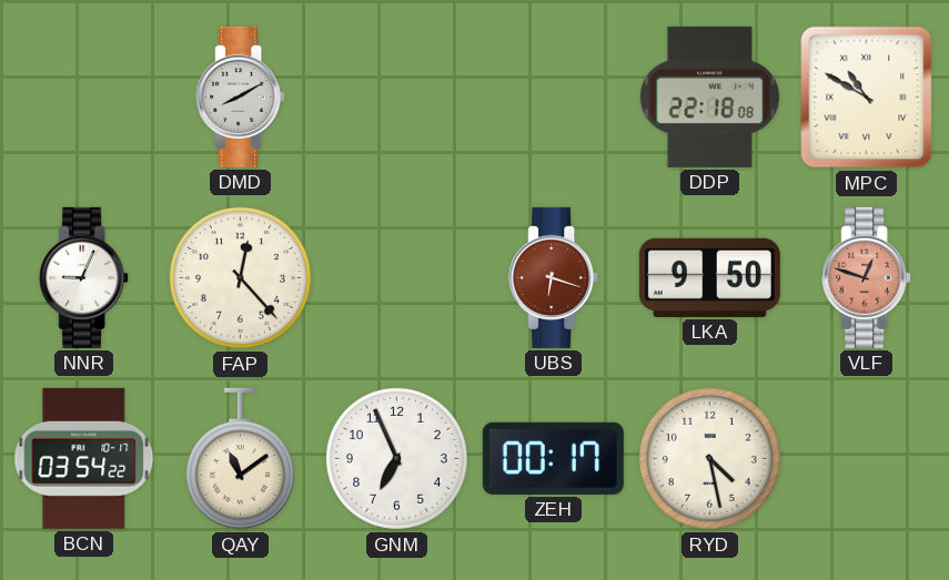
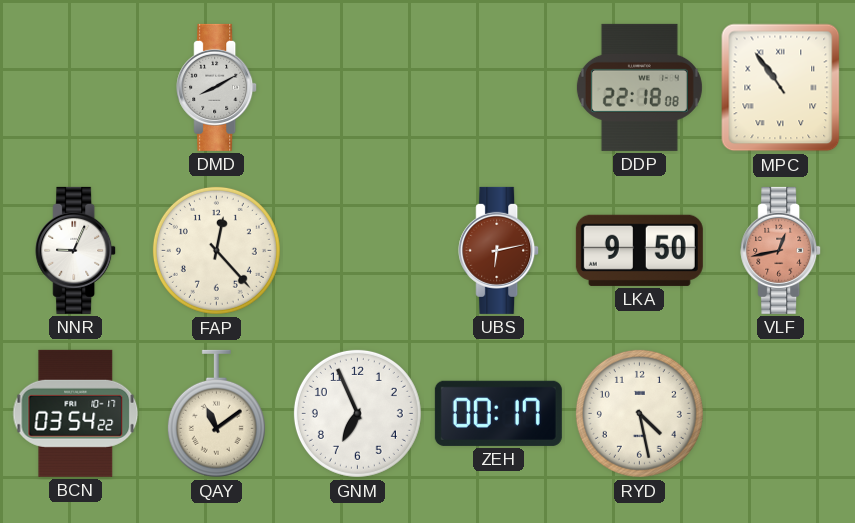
MPC: 10:50 -> 10:54
UBS: 6:18 -> 6:13
VLF: 12:48 -> 12:43
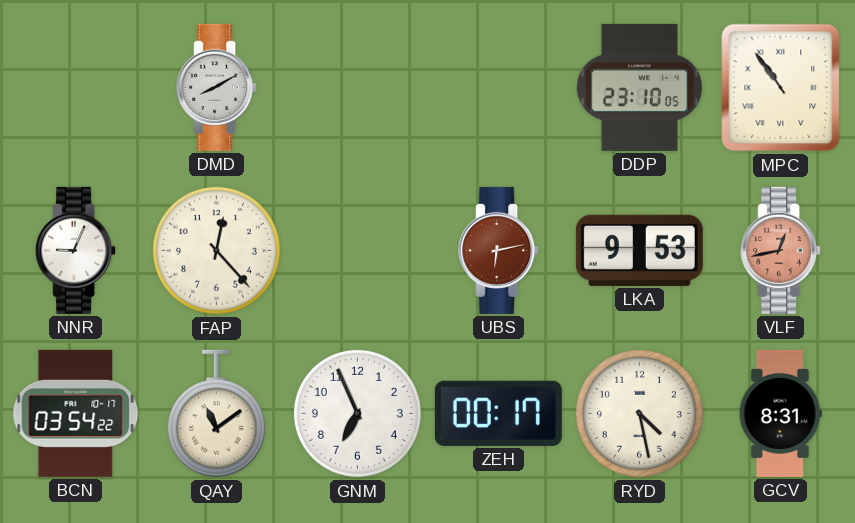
DDP: 22:18 -> 23:10
LKA: 9:50 -> 9:53
GCV: none -> 8:31
